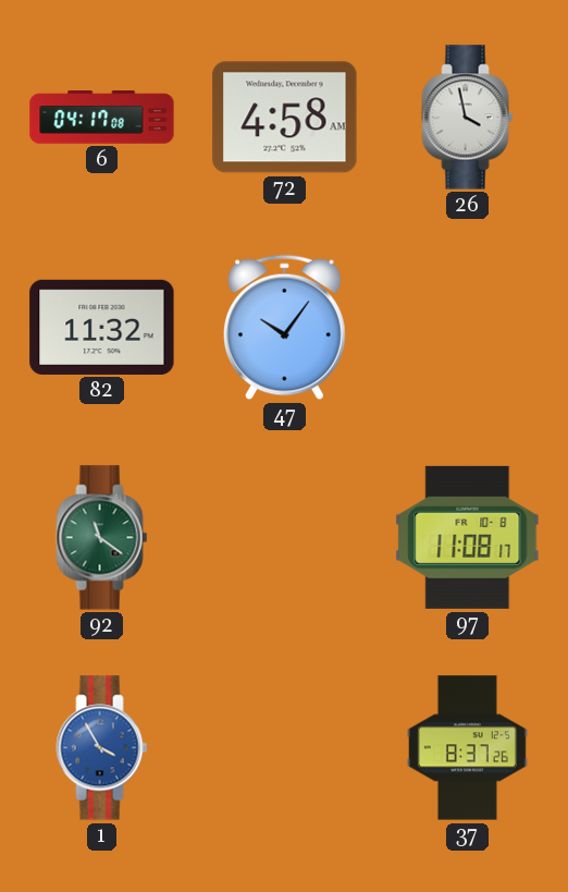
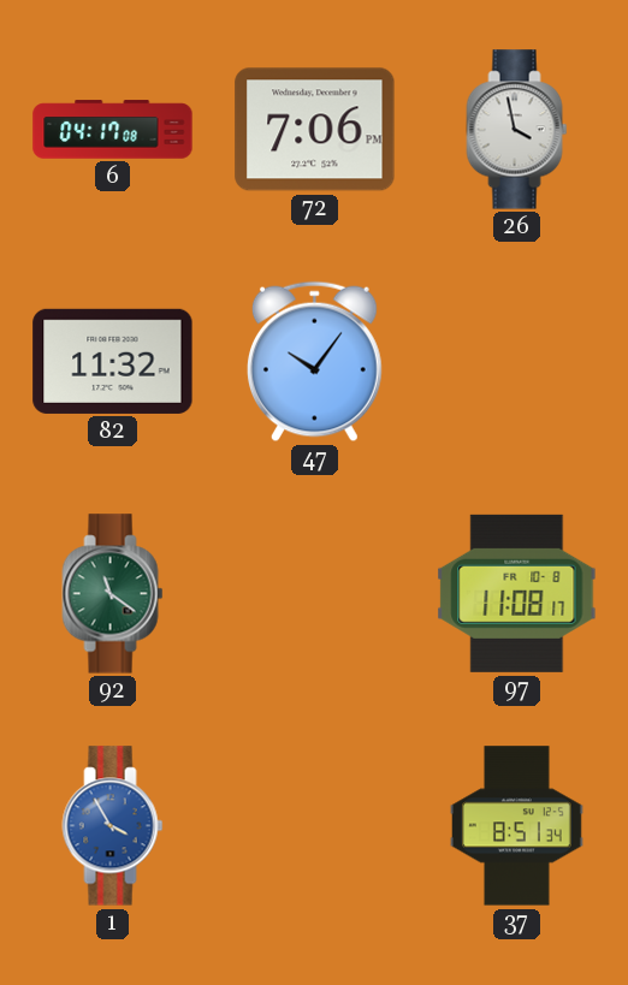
72: 4:58 -> 7:06
37: 8:37 -> 8:51
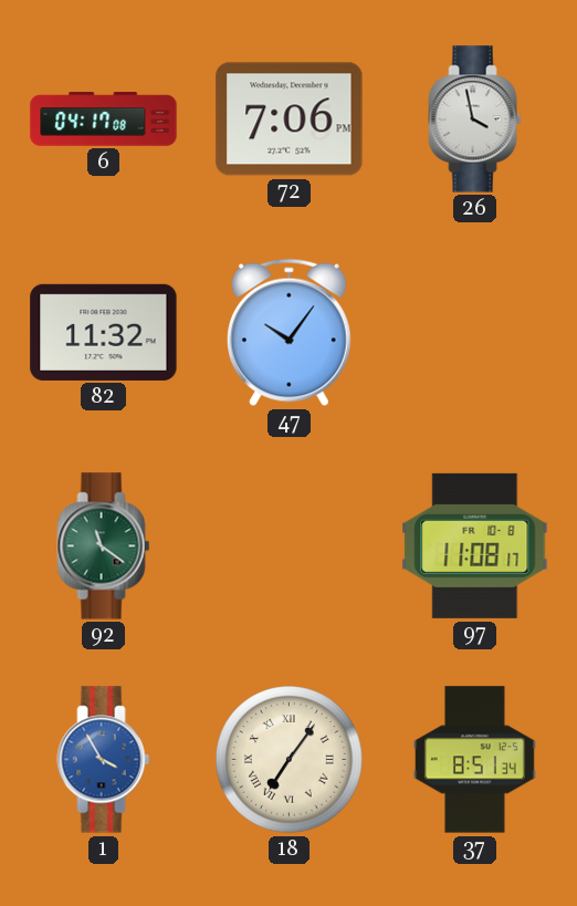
18: none -> 7:06
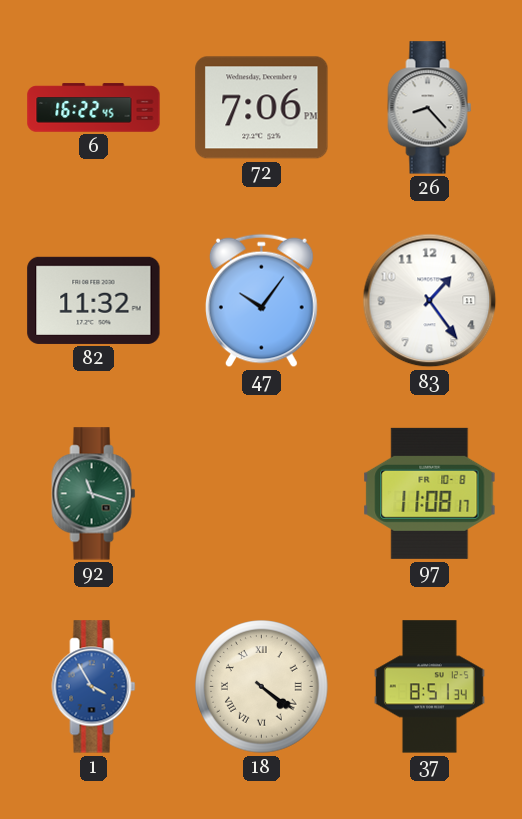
6: 04:17 -> 16:22
26: 3:58 -> 8:23
83: none -> 1:24
92: 11:21 -> 11:18
18: 7:06 -> 4:21
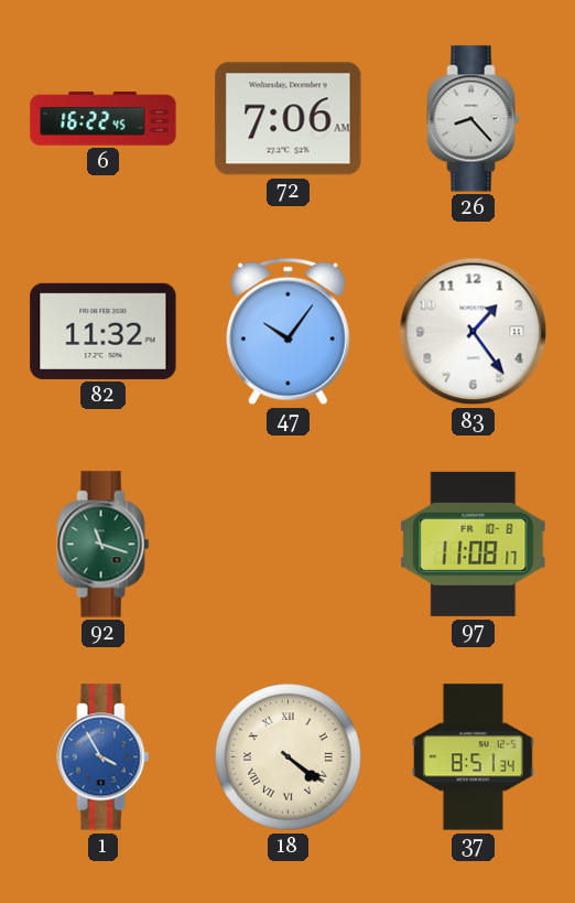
72: 7:06 PM -> 7:06 AM
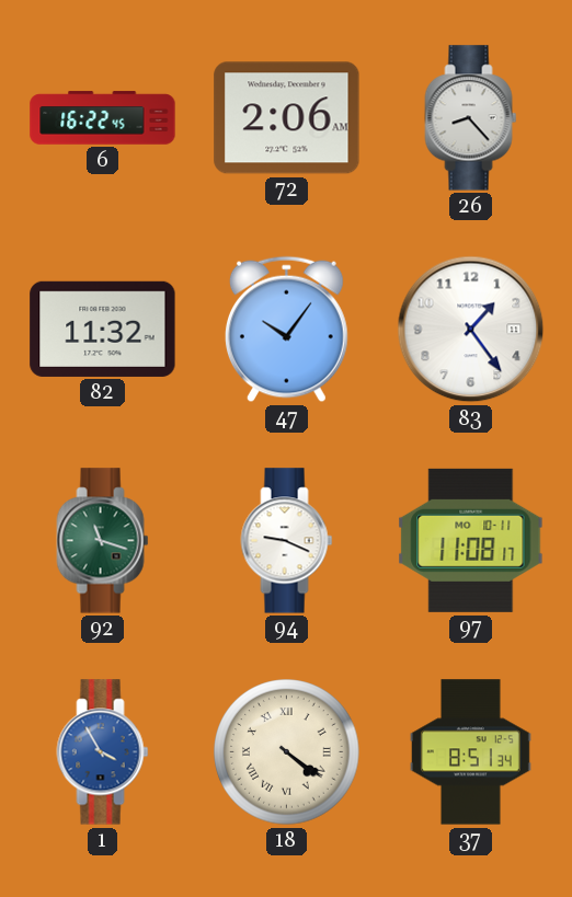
72: 7:06 -> 2:06
94: none -> 9:19
97 date: FR 10-8 -> MO 10-11
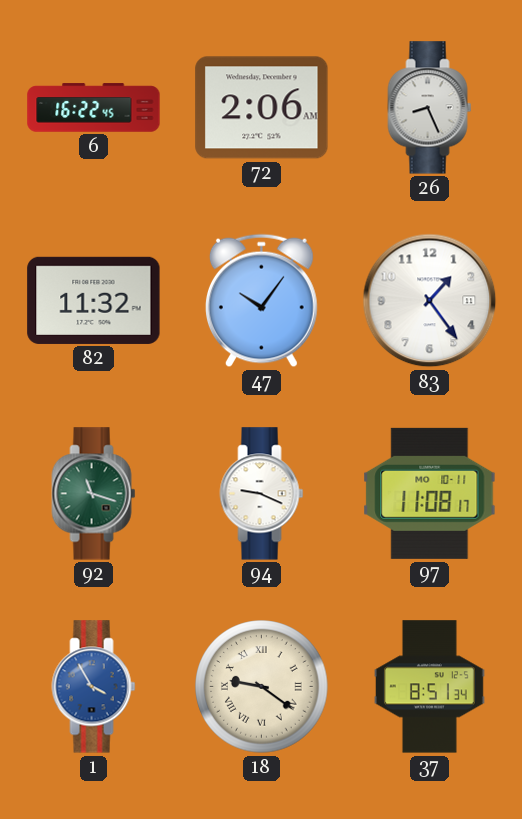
26: 8:23 -> 8:26
18: 4:21 -> 9:21
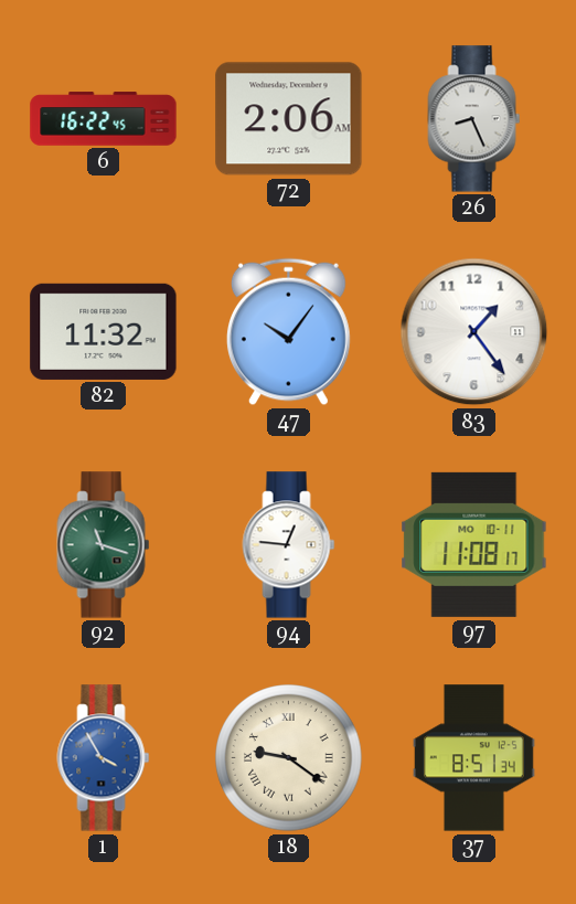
94: 9:19 -> 12:46
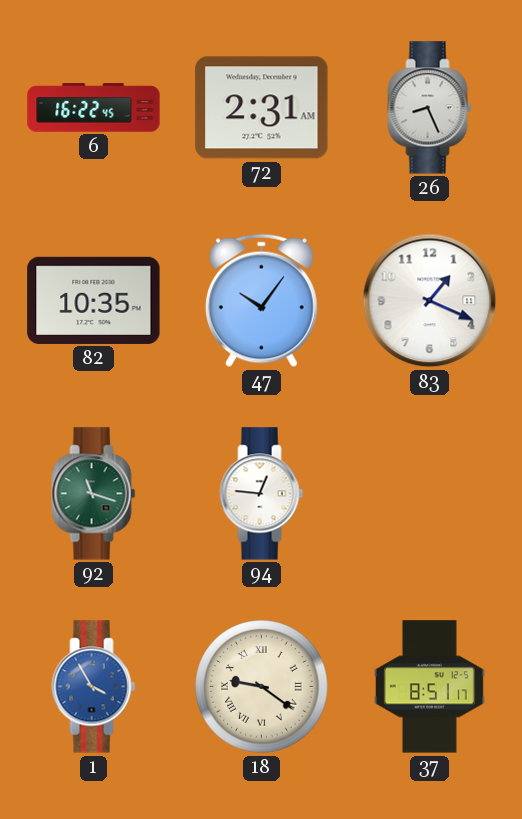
72: 2:06 -> 2:31
82: 11:32 -> 10:35
83: 1:24 -> 1:19
97: 11:08 -> none
37: 8:51:34 -> 8:51:17
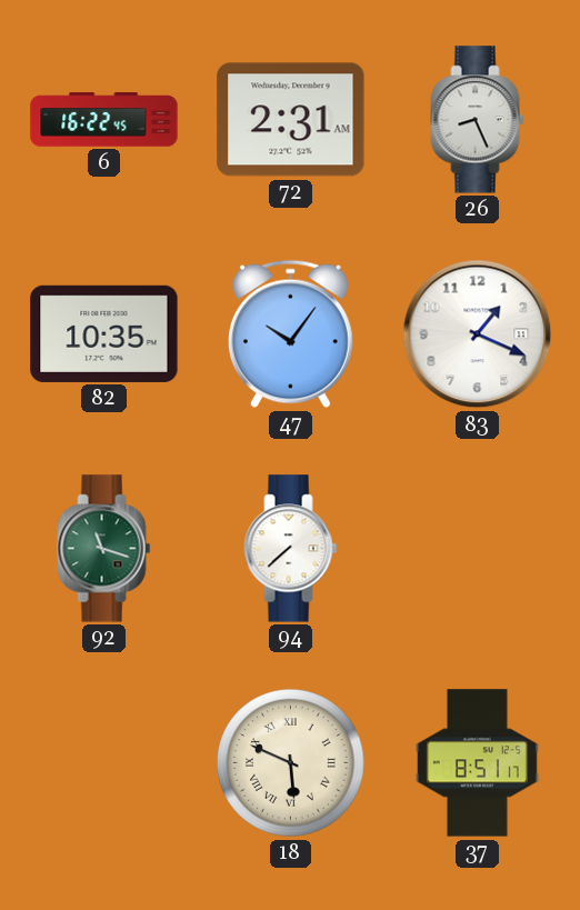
94: 12:46 -> 7:38
1: 3:55 -> none
18: 9:21 -> 5:49
